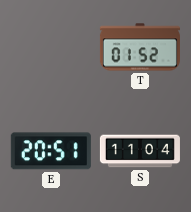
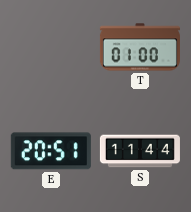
T: 01:52 -> 01:00
S: 11:04 -> 11:44
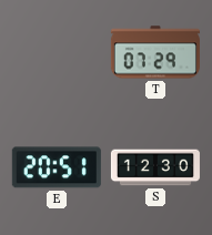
T: 01:00 -> 07:29
S: 11:44 -> 12:30
